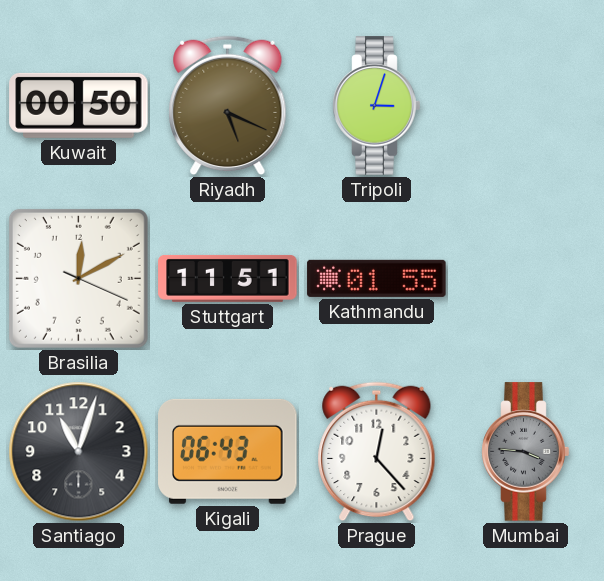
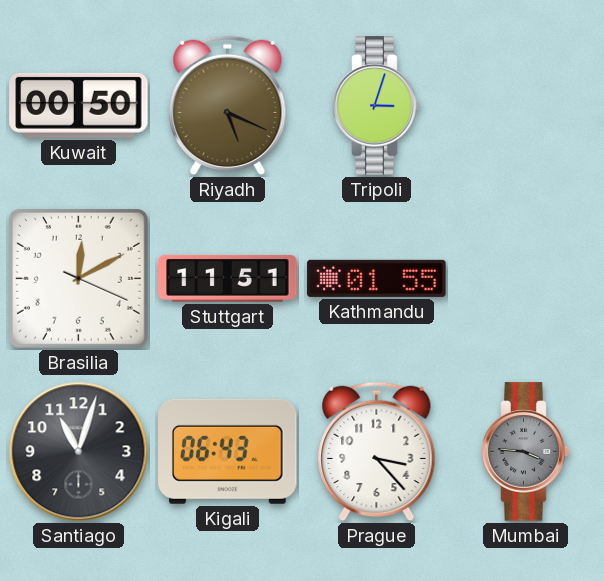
Prague: 12:23 -> 3:23
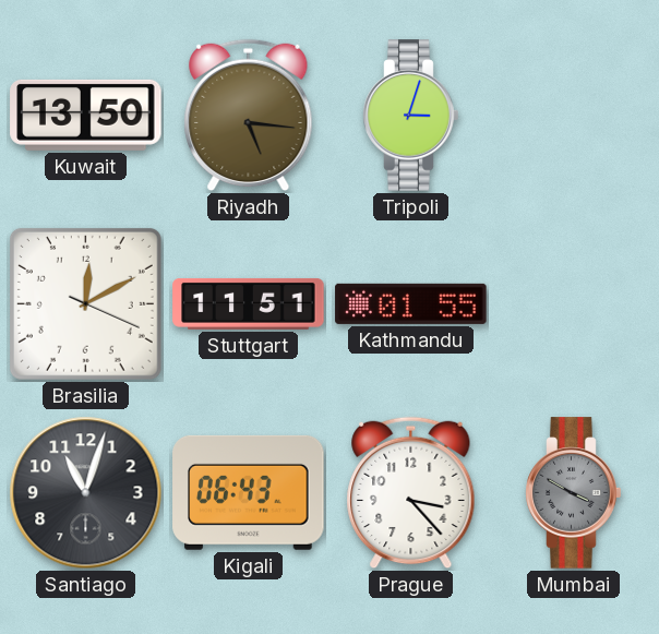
Kuwait: 00:50 -> 13:50
Riyadh: 5:19 -> 5:16
Mumbai: 3:46 -> 3:50
